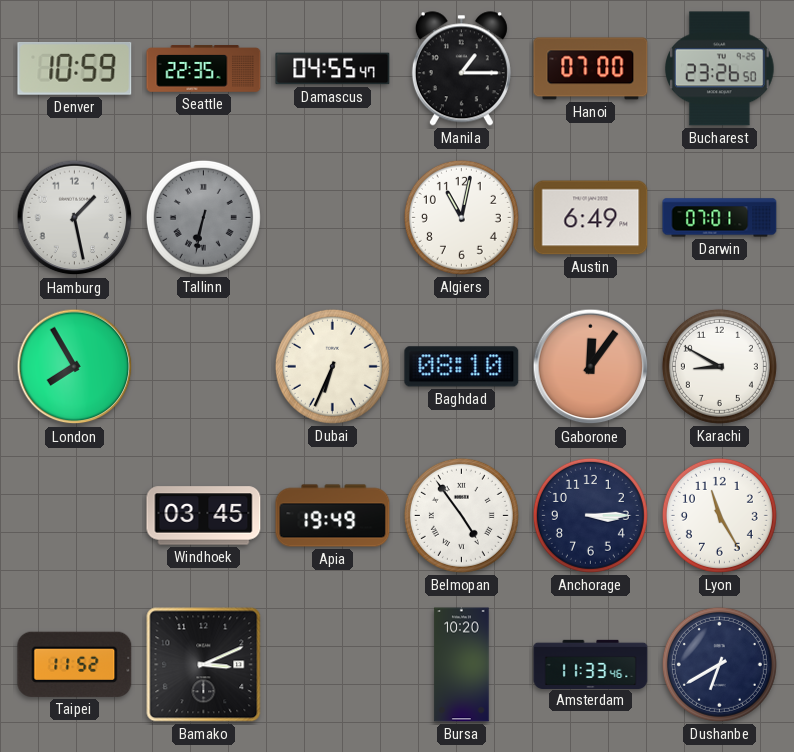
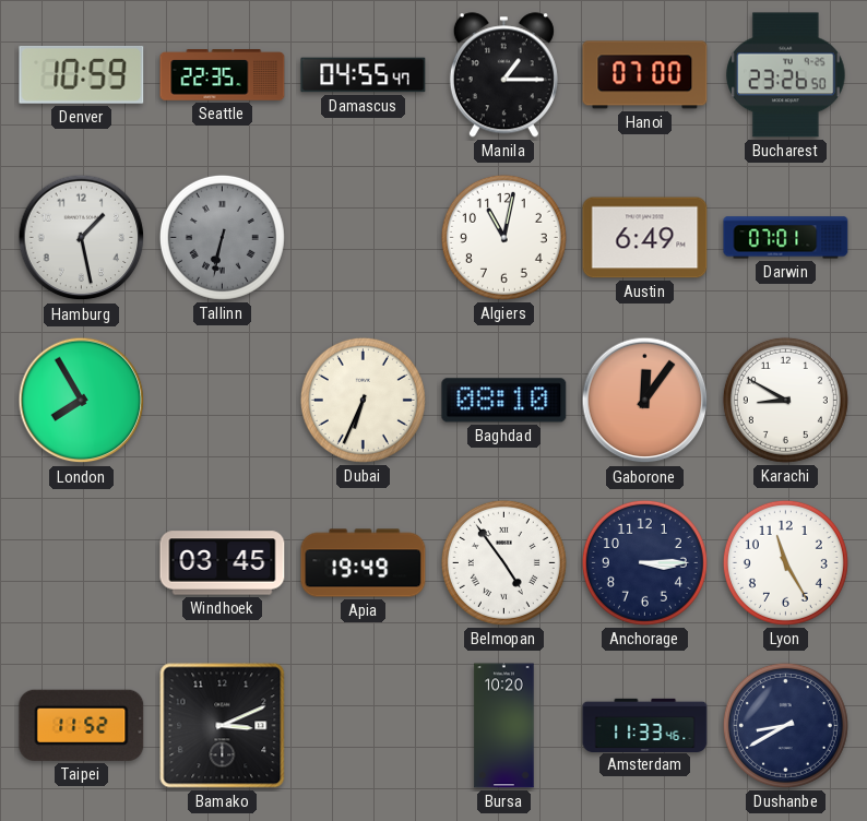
Dushanbe: 6:40 -> 8:40
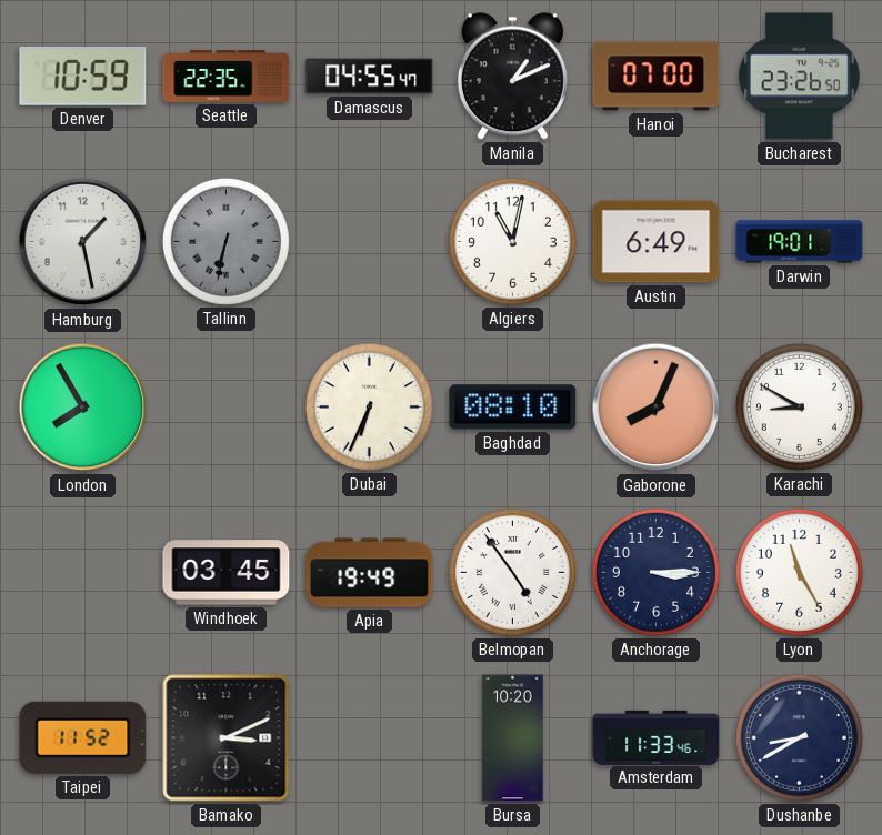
Manila: 1:15 -> 1:11
Darwin: 07:01 -> 19:01
Gaborone: 12:06 -> 8:04
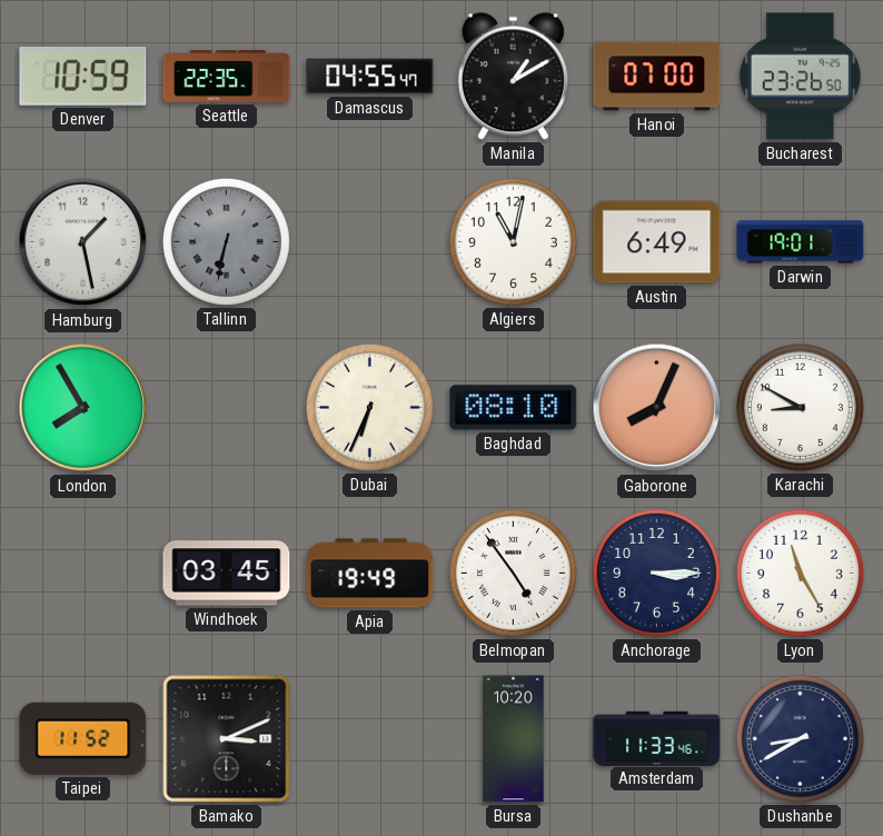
Manila: 1:11 -> 1:10
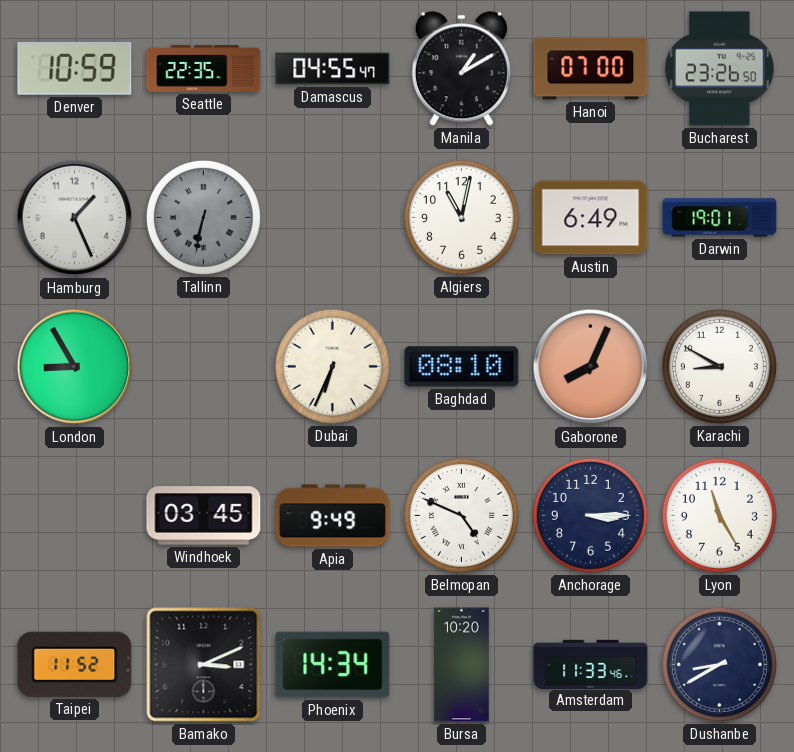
Hamburg: 1:28 -> 1:26
London: 7:55 -> 8:55
Apia: 19:49 -> 9:49
Belmopan: 4:54 -> 4:49
Phoenix: none -> 14:34
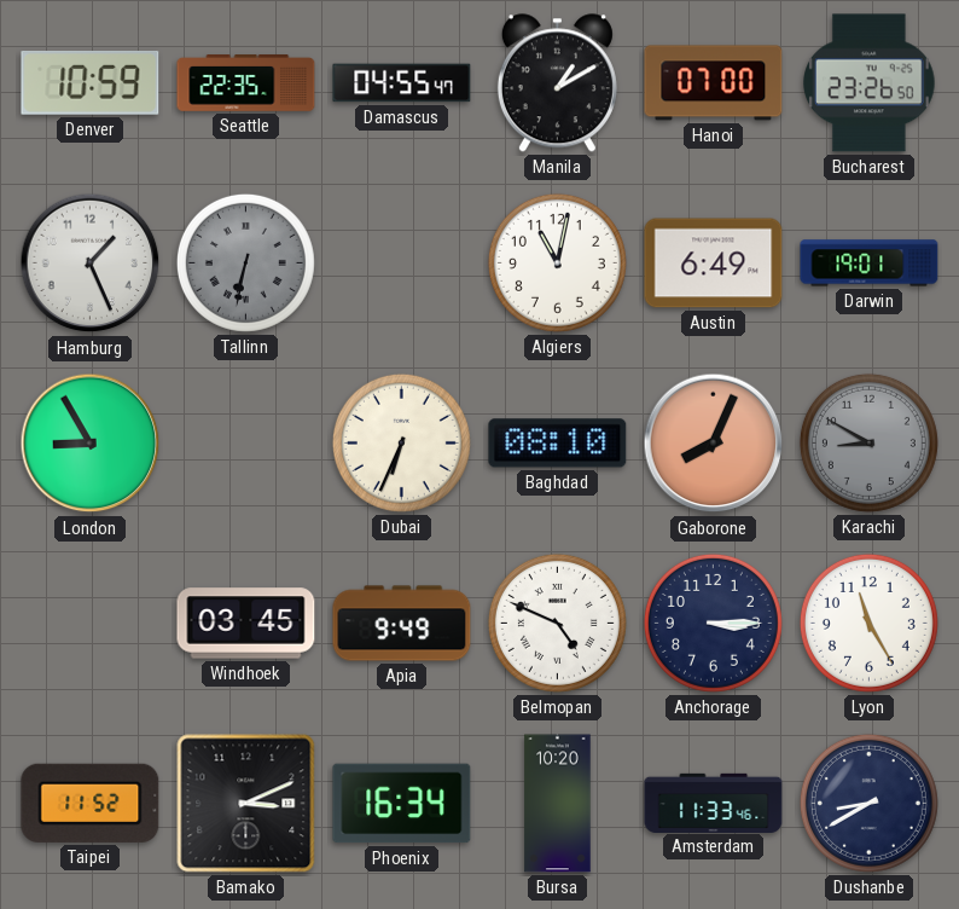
Karachi dial: white -> grey
Phoenix: 14:34 -> 16:34
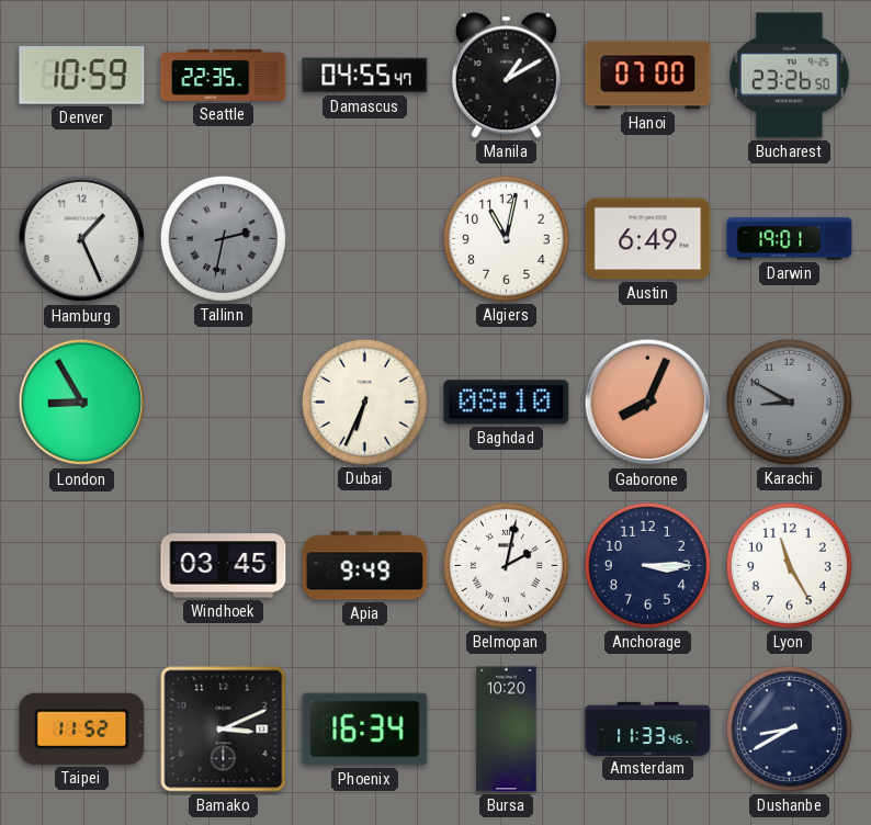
Tallinn: 6:32 -> 2:32
Belmopan: 4:49 -> 2:02
